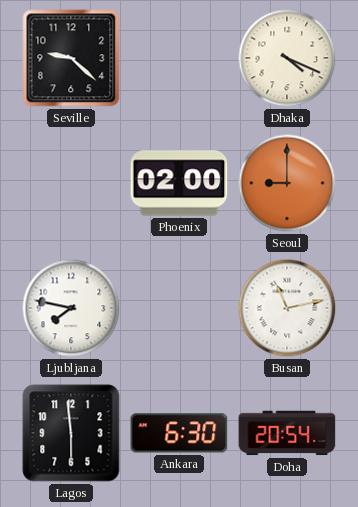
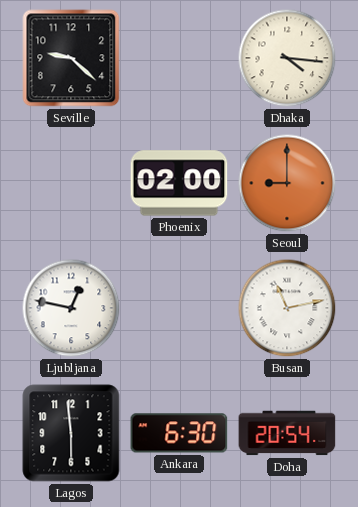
Dhaka: 4:19 -> 4:16
Ljubljana: 7:47 -> 12:47
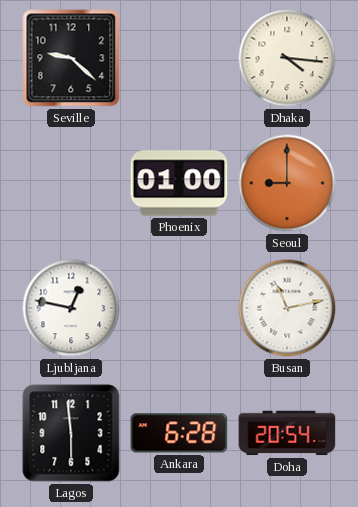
Phoenix: 02:00 -> 01:00
Ankara: 6:30 -> 6:28
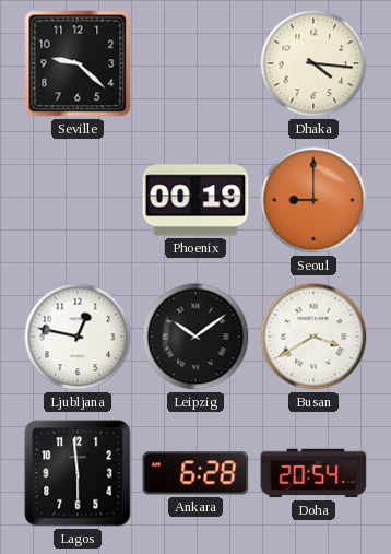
Phoenix: 01:00 -> 00:19
Leipzig: none -> 10:09
Busan: 11:13 -> 3:40
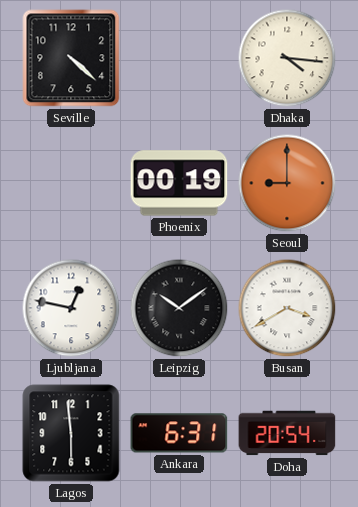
Seville: 9:22 -> 4:22
Ankara: 6:28 -> 6:31
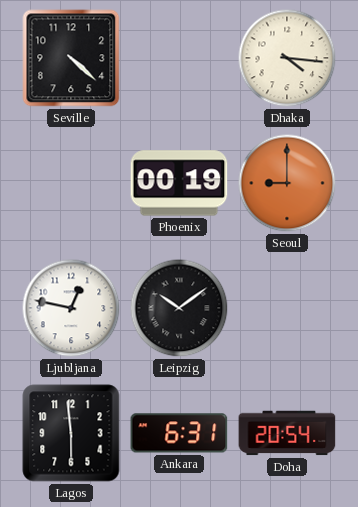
Busan: 3:40 -> none
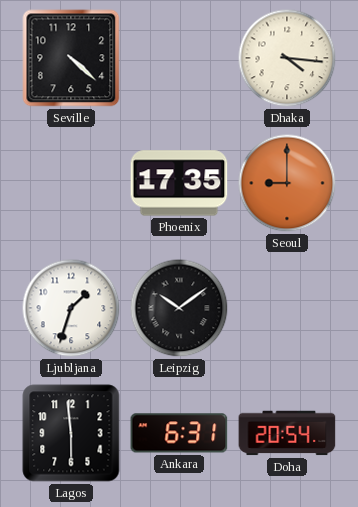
Phoenix: 00:19 -> 17:35
Ljubljana: 12:47 -> 1:33
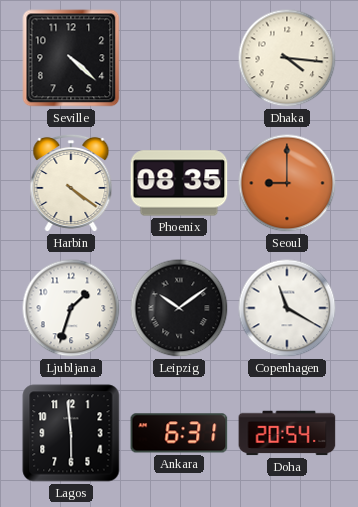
Harbin: none -> 4:21
Phoenix: 17:35 -> 08:35
Copenhagen: none -> 11:20
